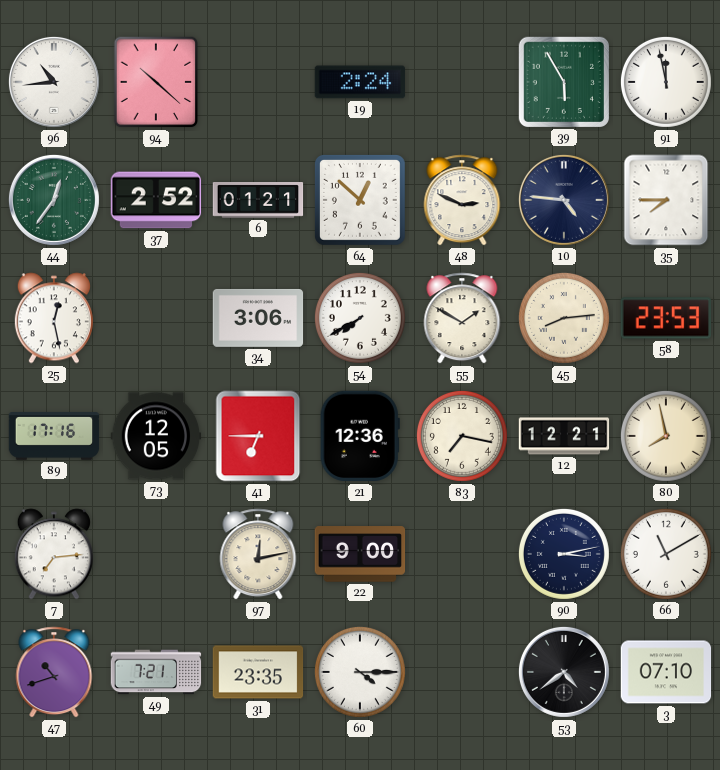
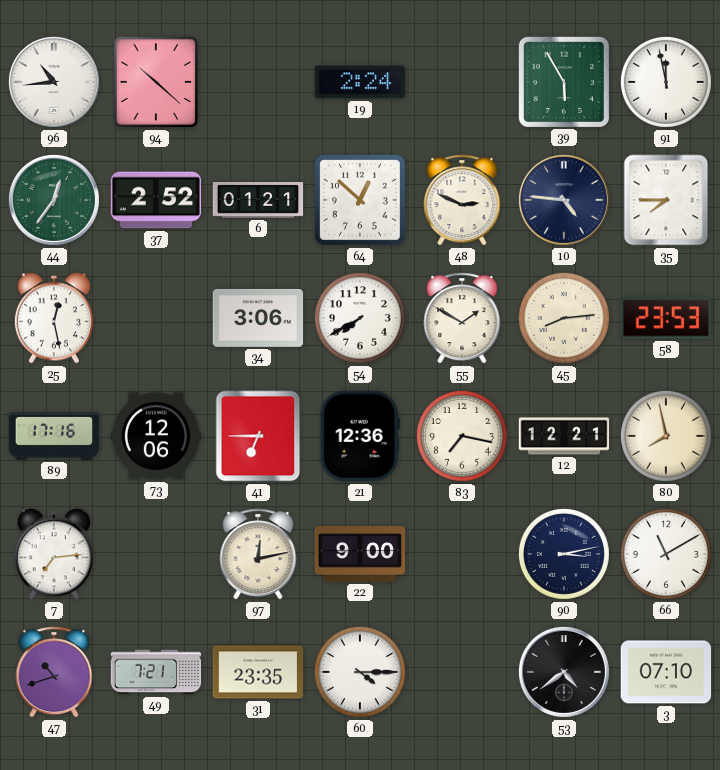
73: 12:05 -> 12:06
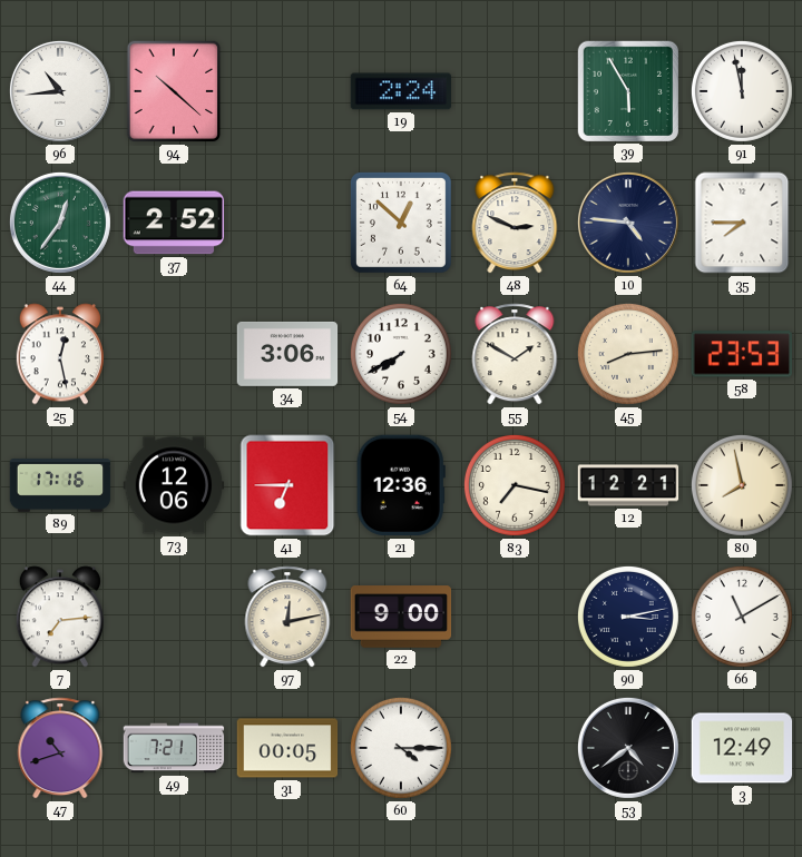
6: 01:21 -> none
31: 23:35 -> 00:05
3: 07:10 -> 12:49
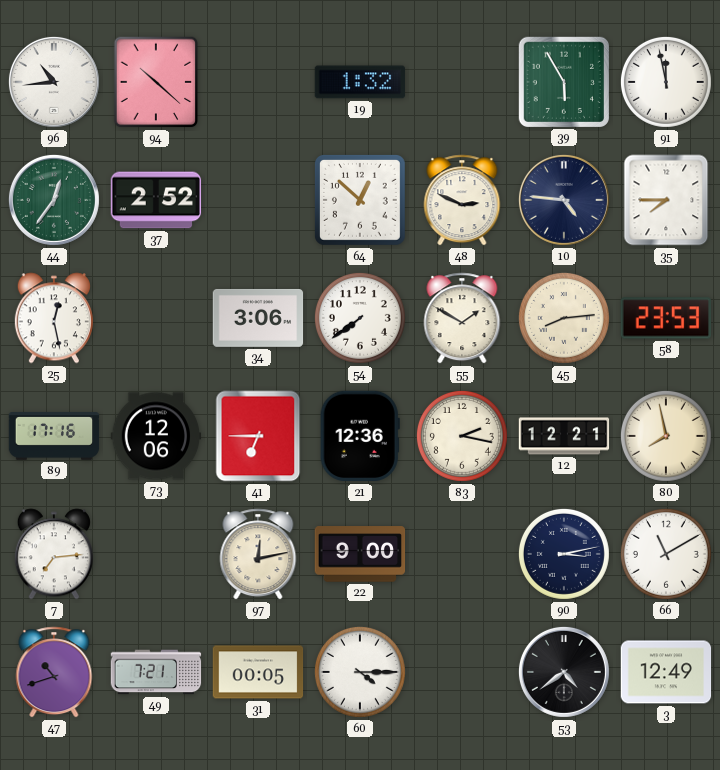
19: 2:24 -> 1:32
54: 7:40 -> 7:39
83: 7:17 -> 2:17
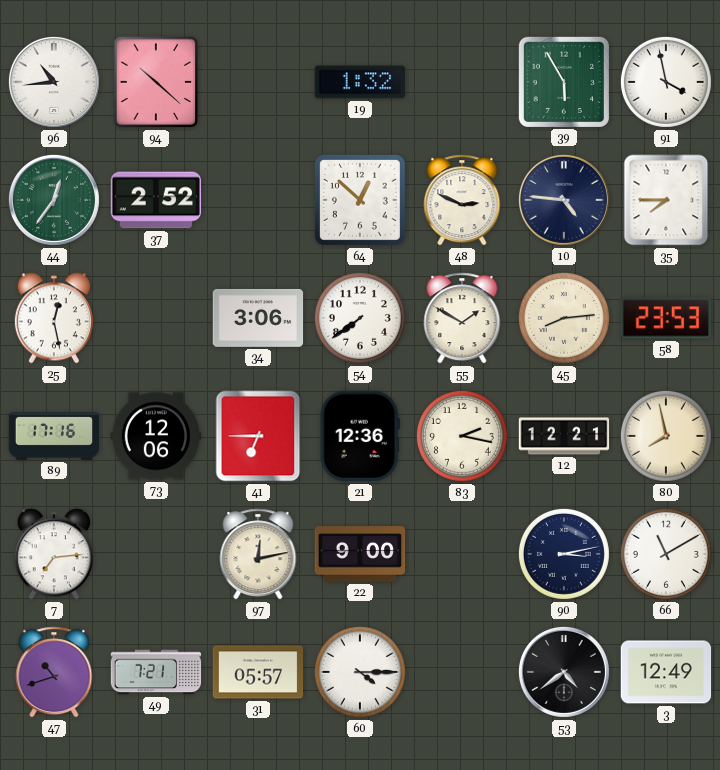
91: 11:58 -> 3:58
31: 00:05 -> 05:57
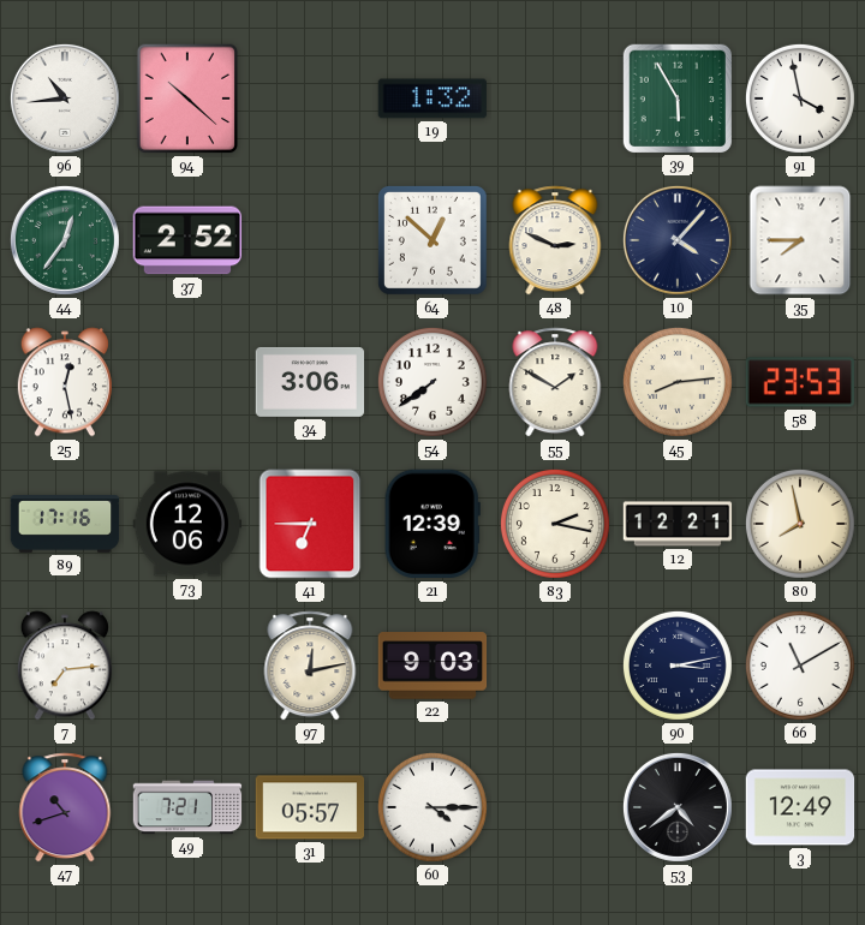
10: 4:46 -> 4:07
21: 12:36 -> 12:39
22: 9:00 -> 9:03
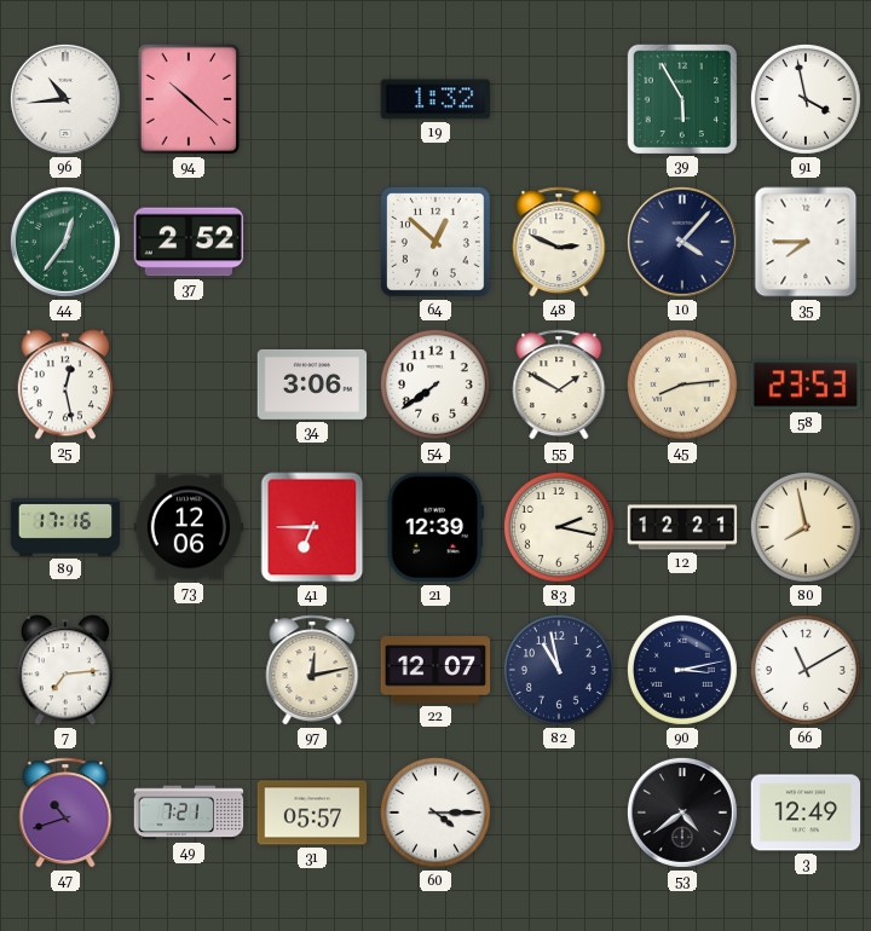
22: 9:03 -> 12:07
82: none -> 10:58
